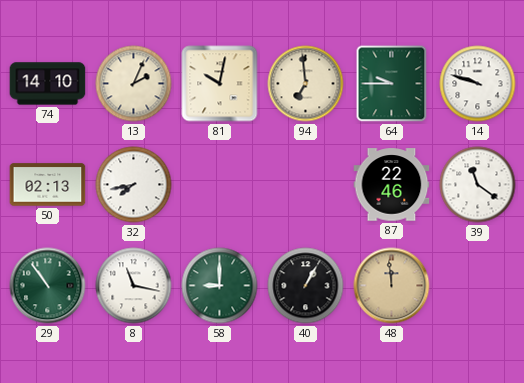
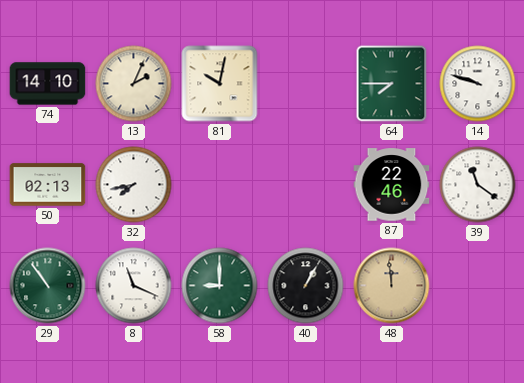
94: 6:59 -> none
64: 9:45 -> 7:45
8: 11:17 -> 11:19
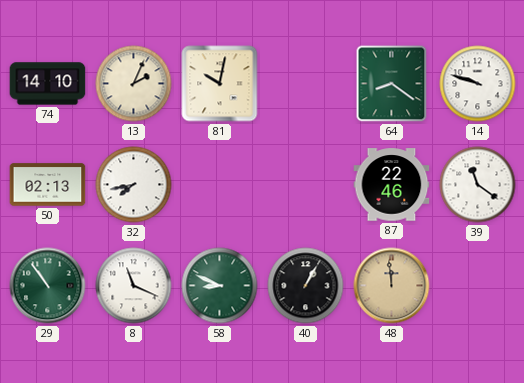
64: 7:45 -> 8:21
58: 9:00 -> 8:49
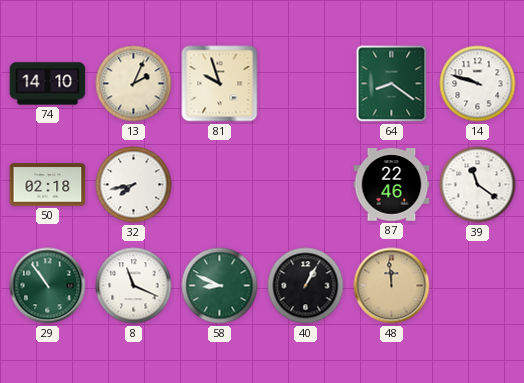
81: 10:02 -> 9:57
50: 02:13 -> 02:18
